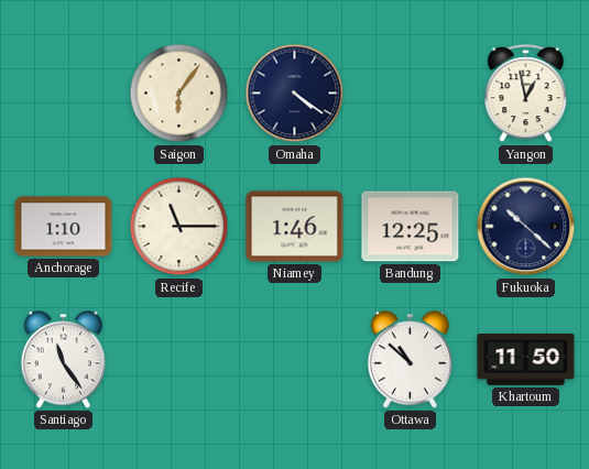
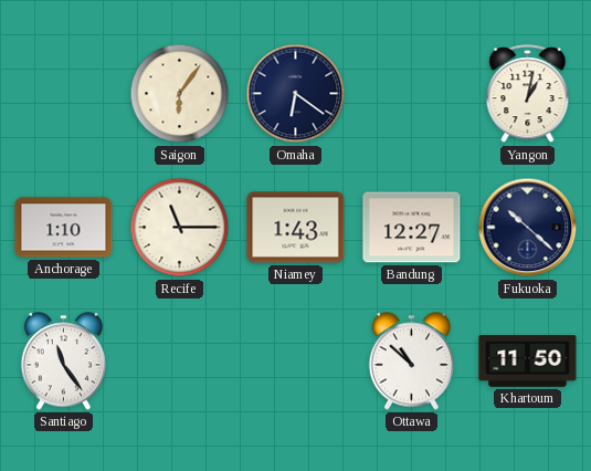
Omaha: 4:21 -> 6:21
Yangon: 12:58 -> 1:02
Niamey: 1:46 -> 1:43
Bandung: 12:25 -> 12:27
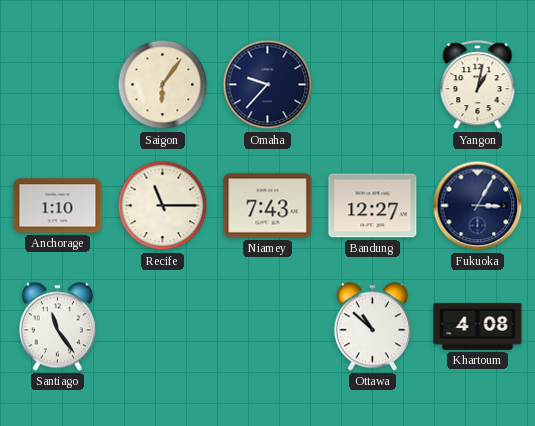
Omaha: 6:21 -> 9:37
Niamey: 1:43 -> 7:43
Fukuoka: 10:22 -> 3:05
Khartoum: 11:50 -> 4:08
